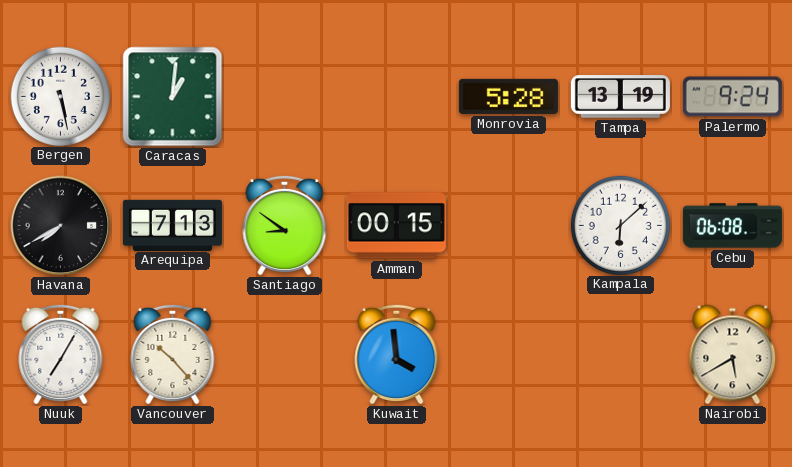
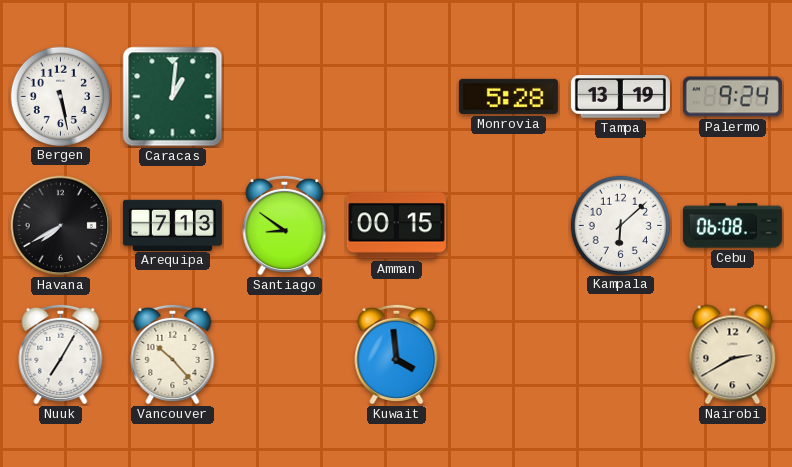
Nairobi: 5:40 -> 2:40
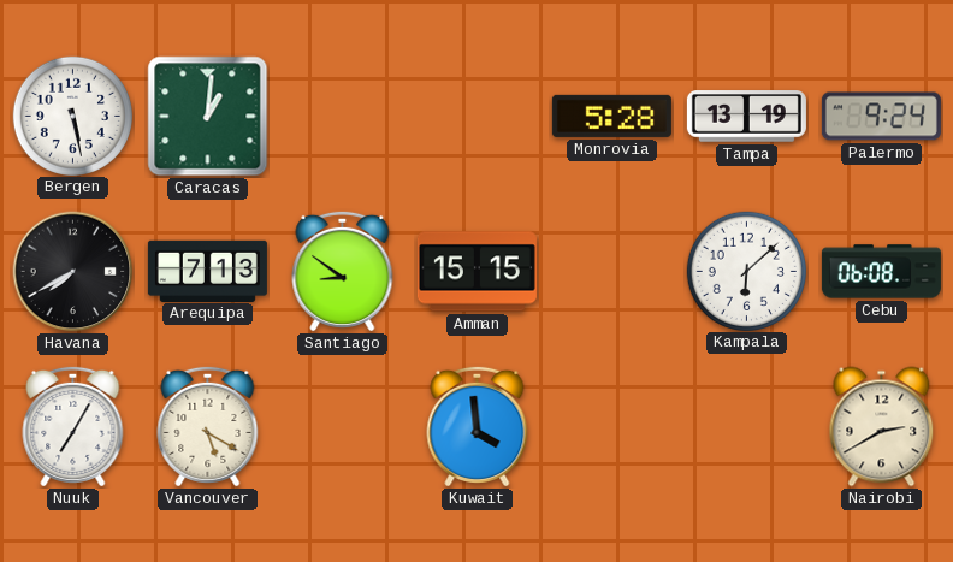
Amman: 00:15 -> 15:15
Vancouver: 10:23 -> 5:20
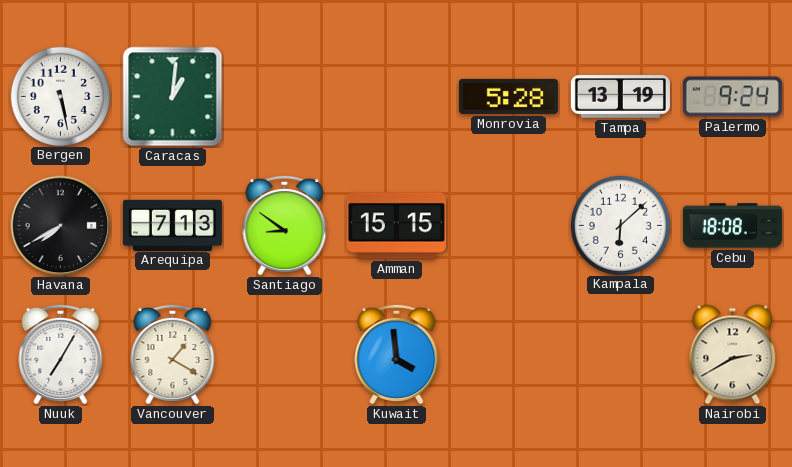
Cebu: 06:08 -> 18:08
Vancouver: 5:20 -> 1:20
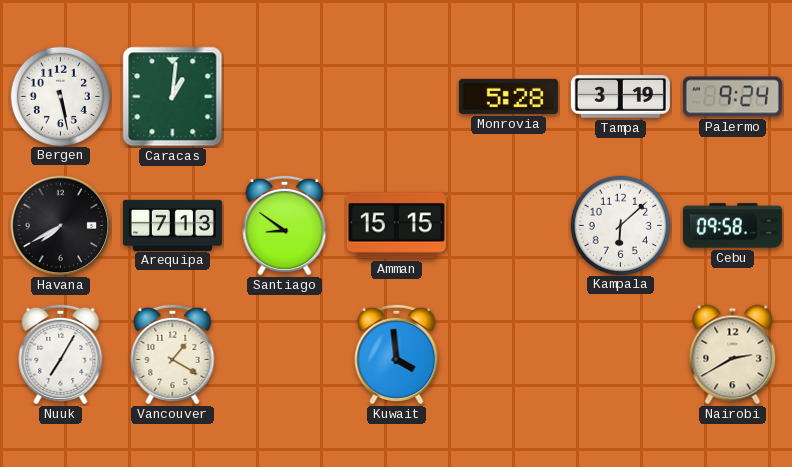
Tampa: 13:19 -> 3:19
Cebu: 18:08 -> 09:58
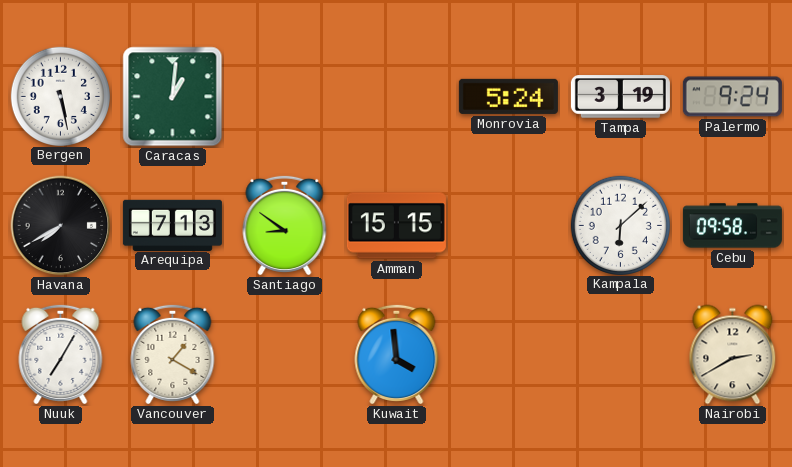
Monrovia: 5:28 -> 5:24
